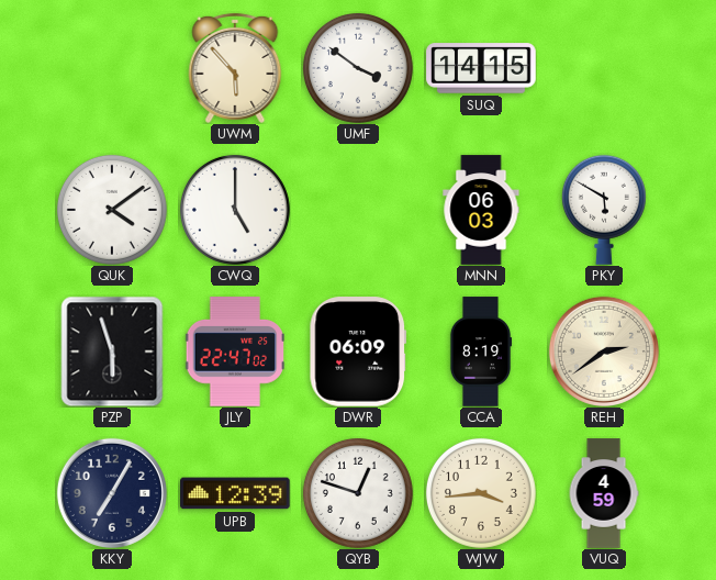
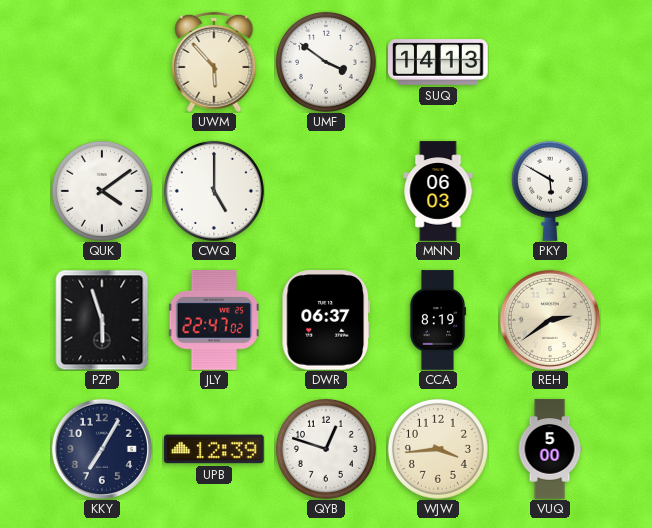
SUQ: 14:15 -> 14:13
DWR: 06:09 -> 06:37
VUQ: 4:59 -> 5:00
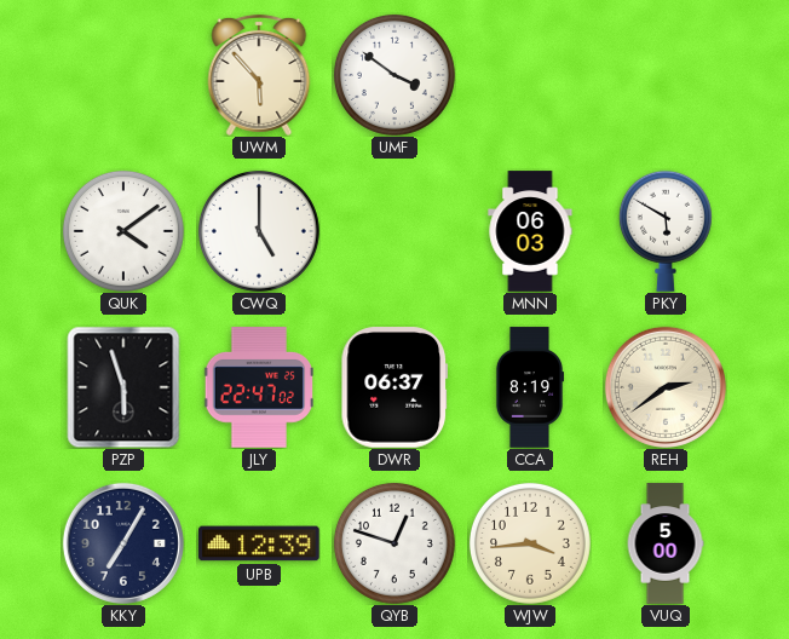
SUQ: 14:13 -> none
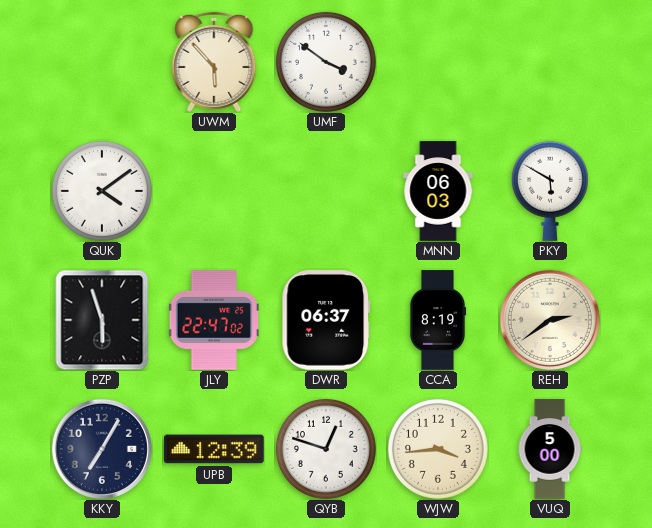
CWQ: 5:00 -> none
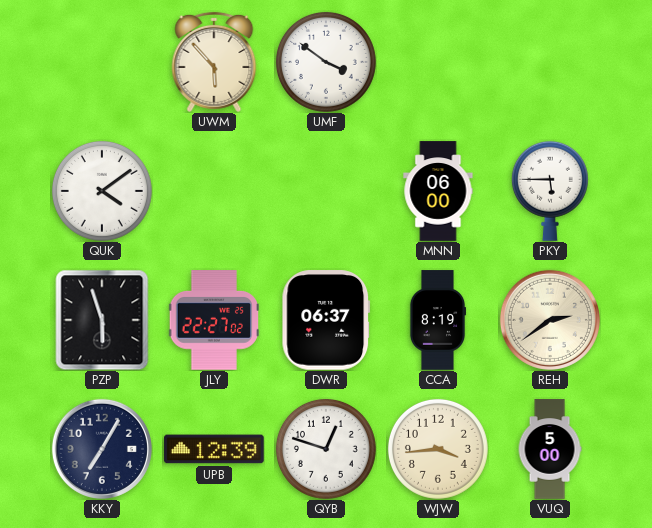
MNN: 06:03 -> 06:00
PKY: 5:50 -> 5:45
JLY: 22:47 -> 22:27
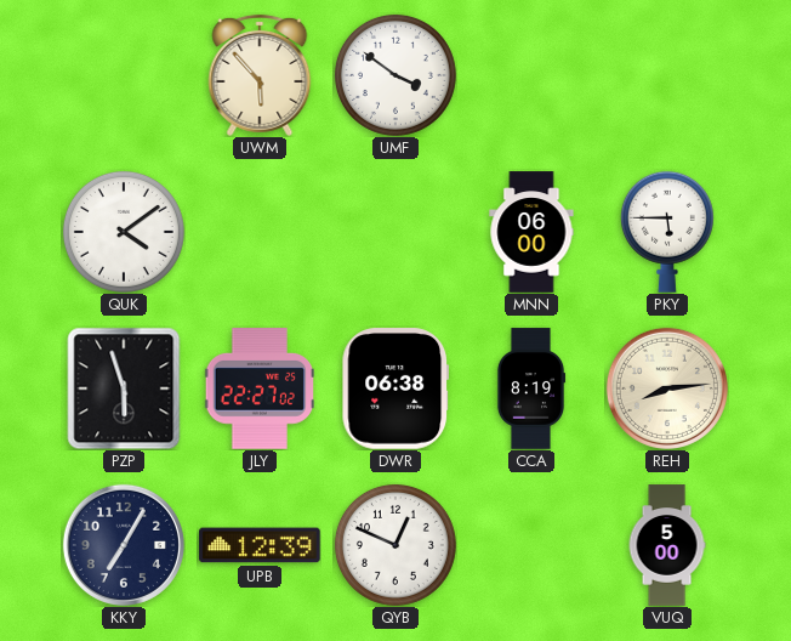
DWR: 06:37 -> 06:38
REH: 2:39 -> 8:14
QYB: 12:48 -> 12:49
WJW: 3:44 -> none
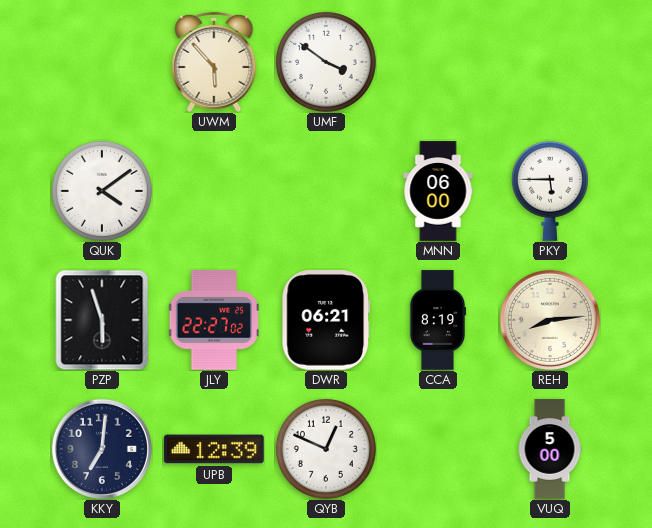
DWR: 06:38 -> 06:21
KKY: 7:05 -> 7:01
